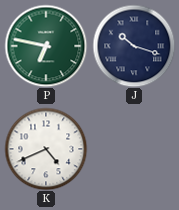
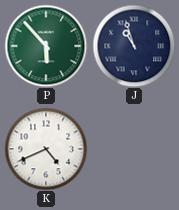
P: 6:47 -> 5:53
J: 10:18 -> 10:57
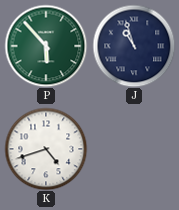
K: 4:41 -> 4:42
